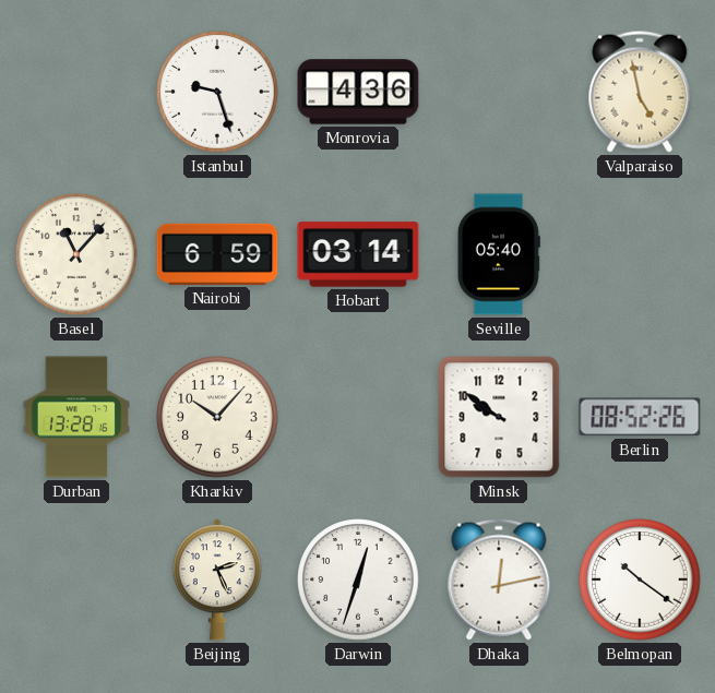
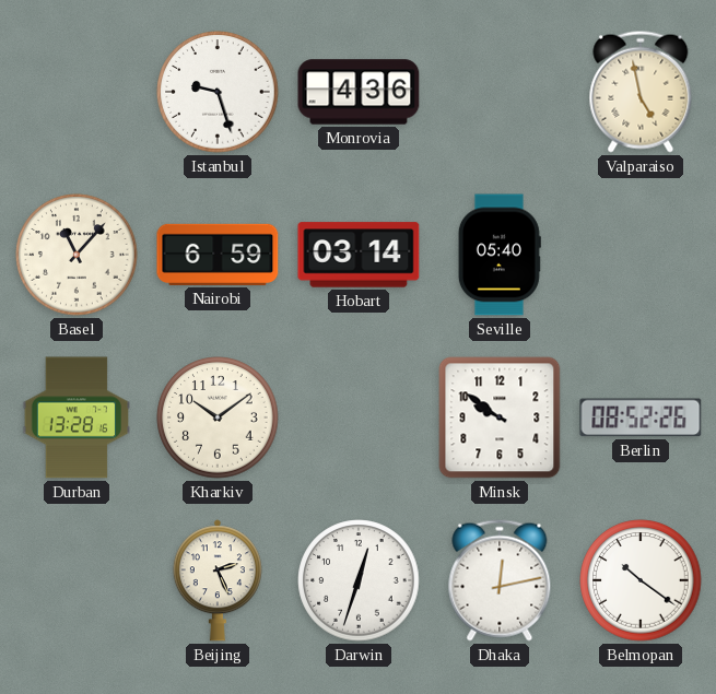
Kharkiv: 10:07 -> 10:09
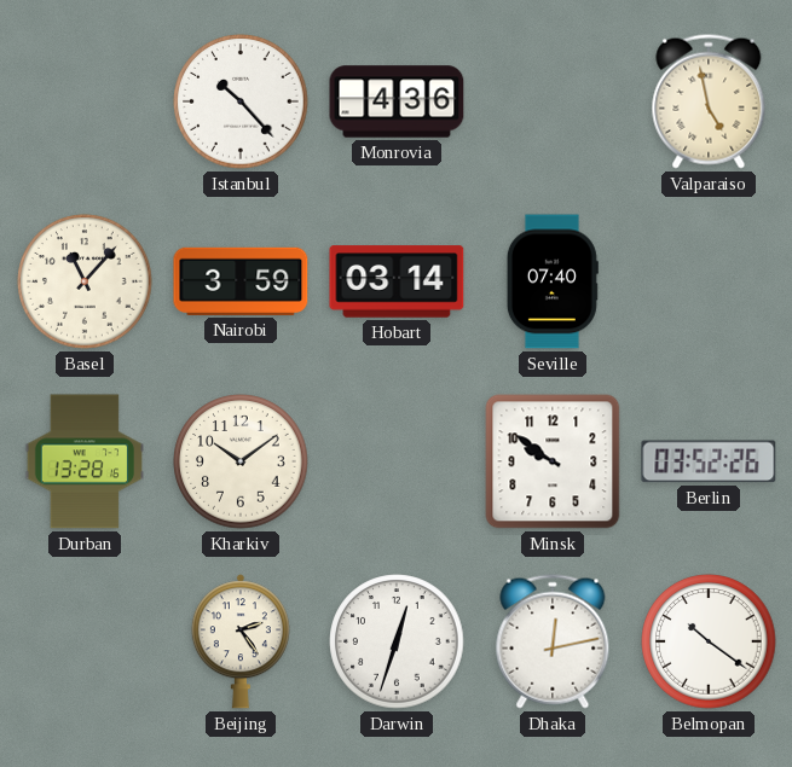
Istanbul: 9:27 -> 10:23
Nairobi: 6:59 -> 3:59
Seville: 05:40 -> 07:40
Berlin: 08:52 -> 03:52
Beijing: 2:26 -> 2:24
